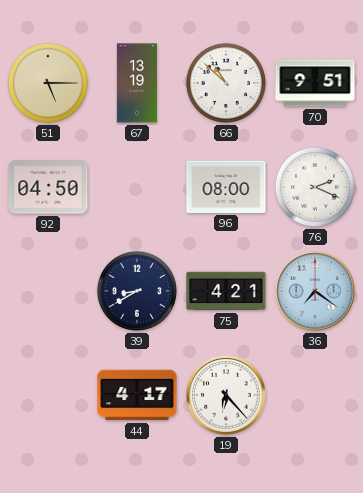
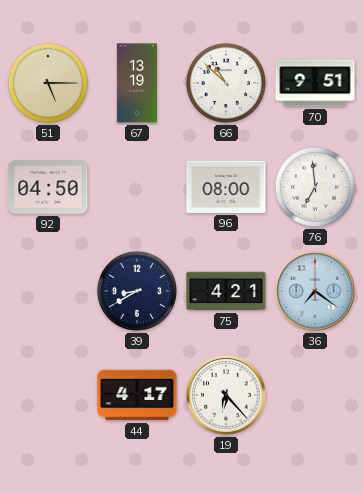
76: 2:19 -> 6:59
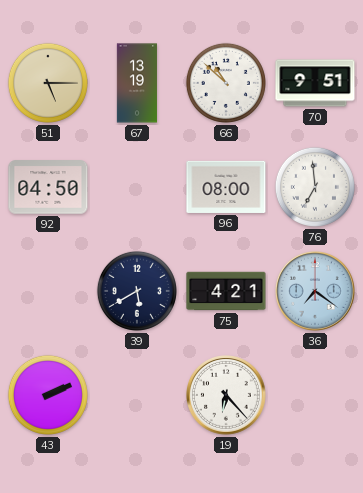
39: 8:40 -> 5:40
43: none -> 2:11
44: 4:17 -> none
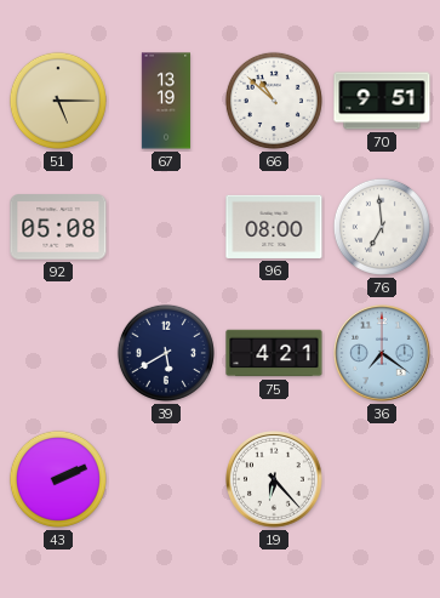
92: 04:50 -> 05:08
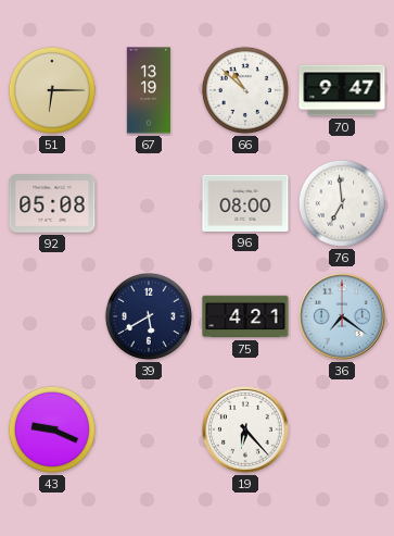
51: 5:15 -> 6:15
70: 9:51 -> 9:47
43: 2:11 -> 9:19
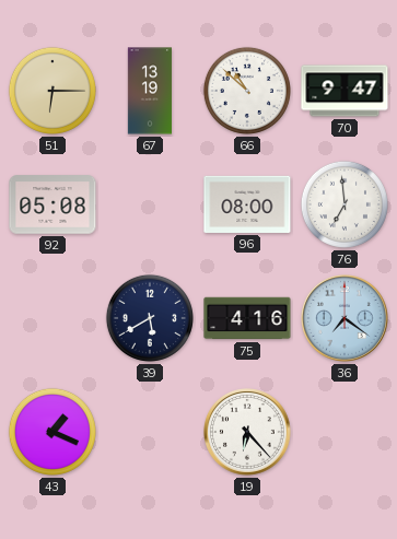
75: 4:21 -> 4:16
43: 9:19 -> 1:19
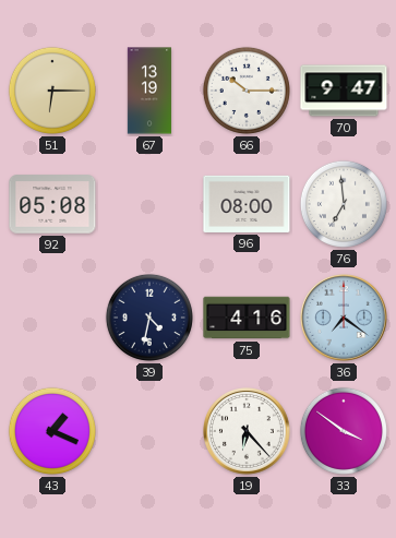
66: 10:52 -> 10:15
39: 5:40 -> 4:32
33: none -> 3:51
